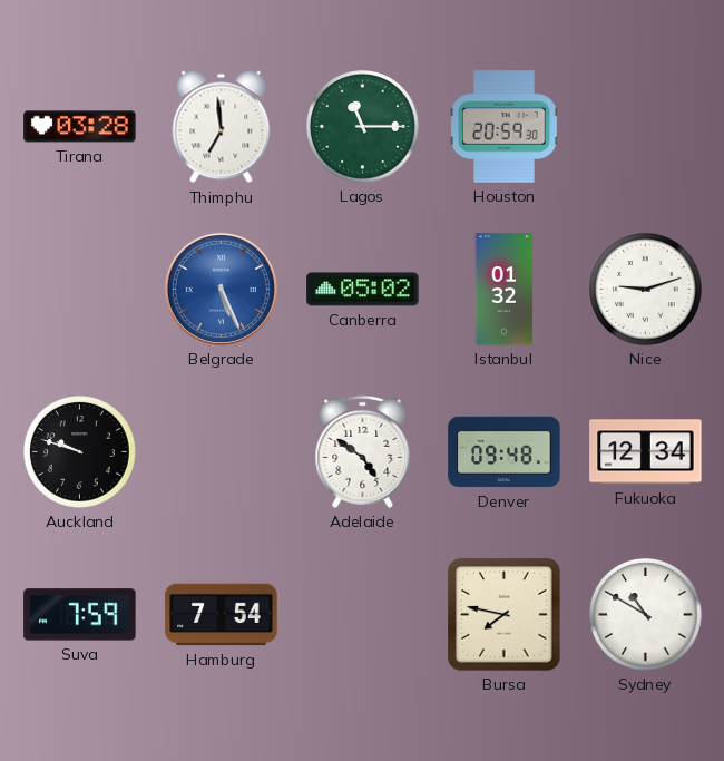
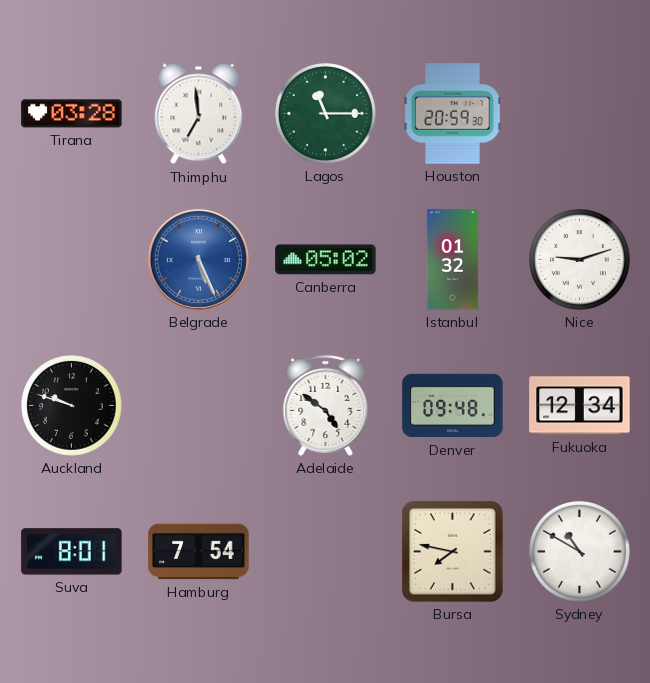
Suva: 7:59 -> 8:01
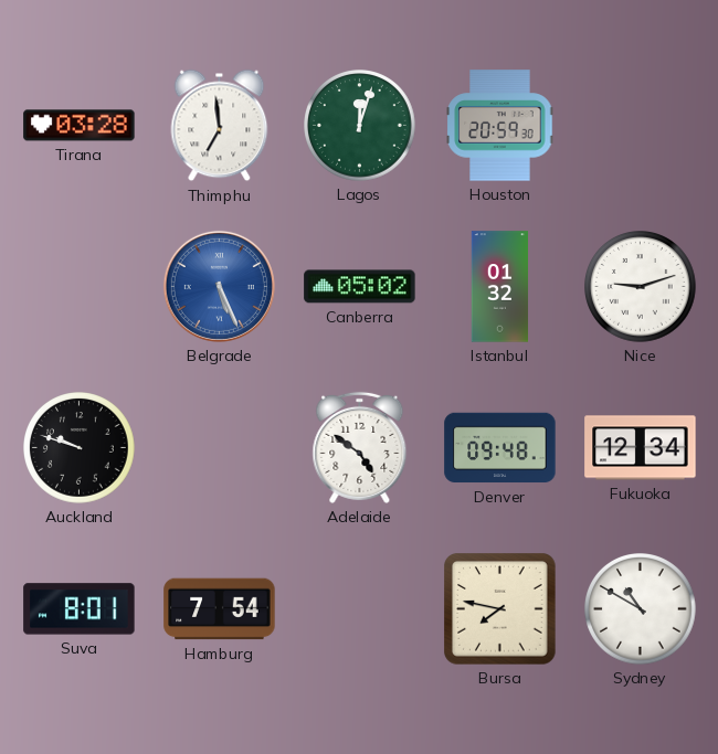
Lagos: 11:15 -> 12:03
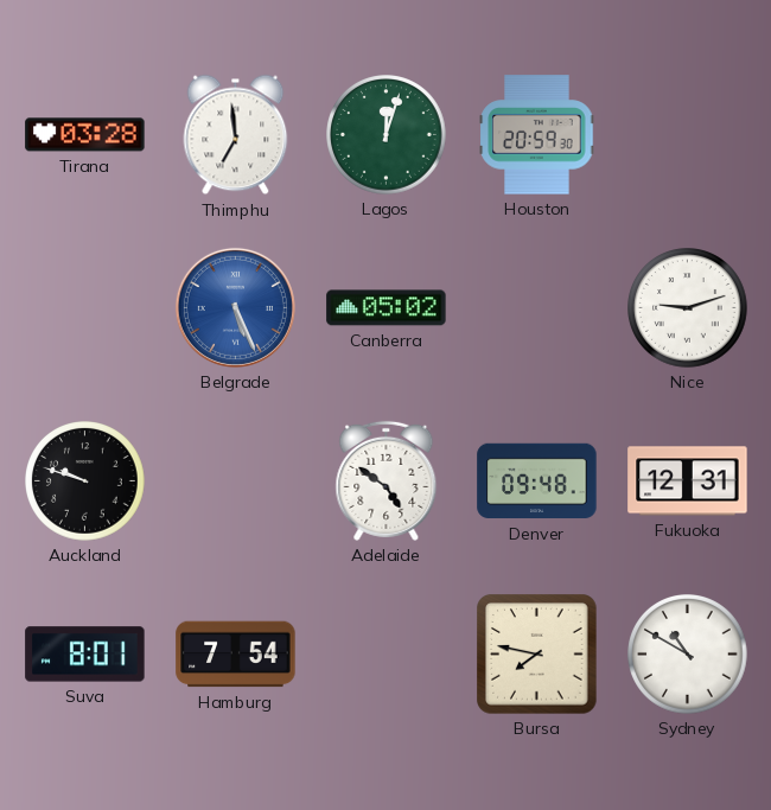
Istanbul: 01:32 -> none
Fukuoka: 12:34 -> 12:31
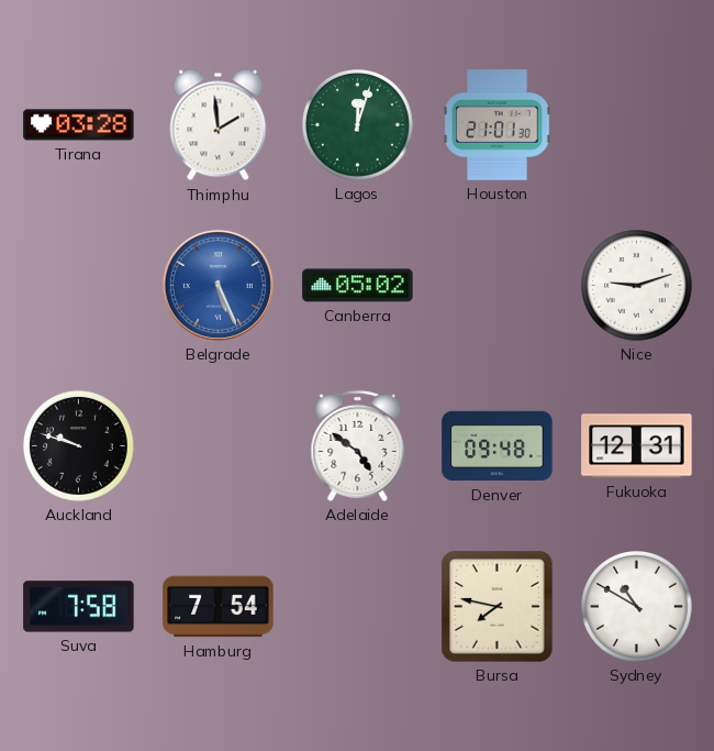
Thimphu: 6:59 -> 1:59
Houston: 20:59 -> 21:01
Suva: 8:01 -> 7:58
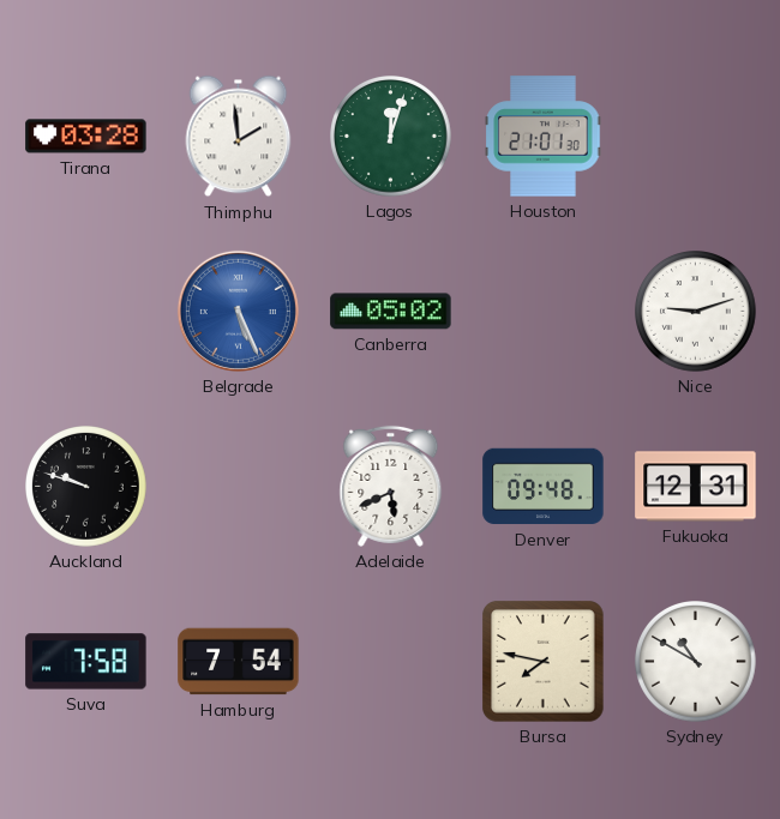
Adelaide: 4:51 -> 5:41
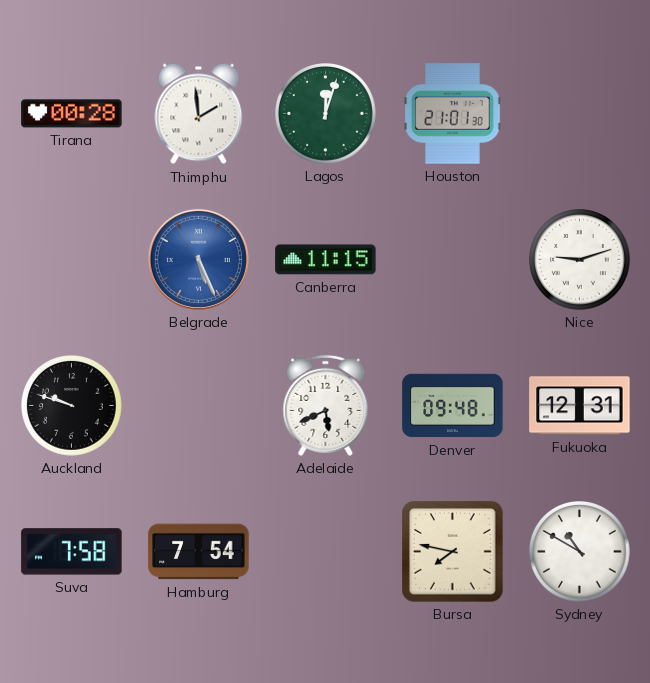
Tirana: 03:28 -> 00:28
Canberra: 05:02 -> 11:15
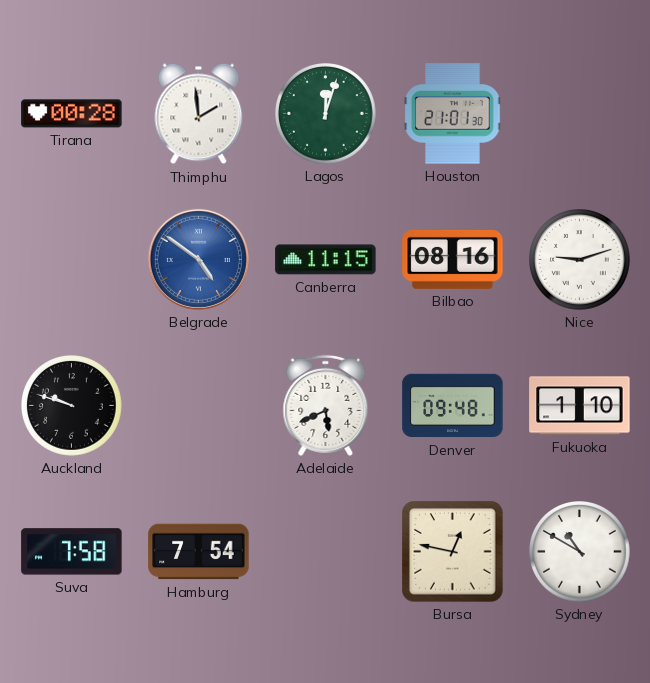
Belgrade: 5:26 -> 4:51
Bilbao: none -> 08:16
Fukuoka: 12:31 -> 1:10
Bursa: 7:47 -> 12:47
